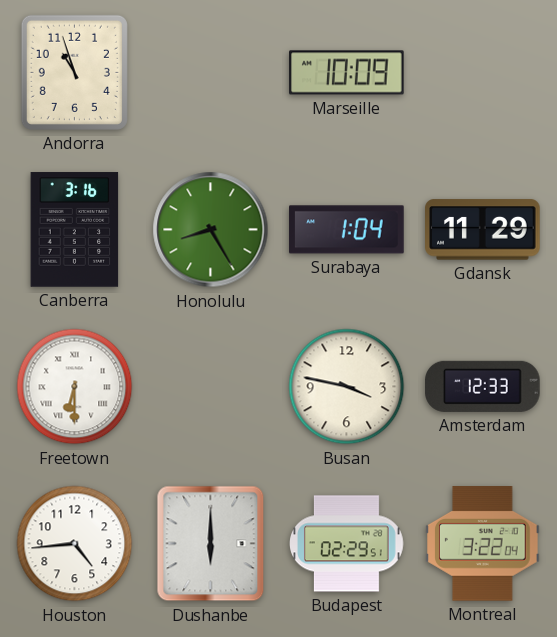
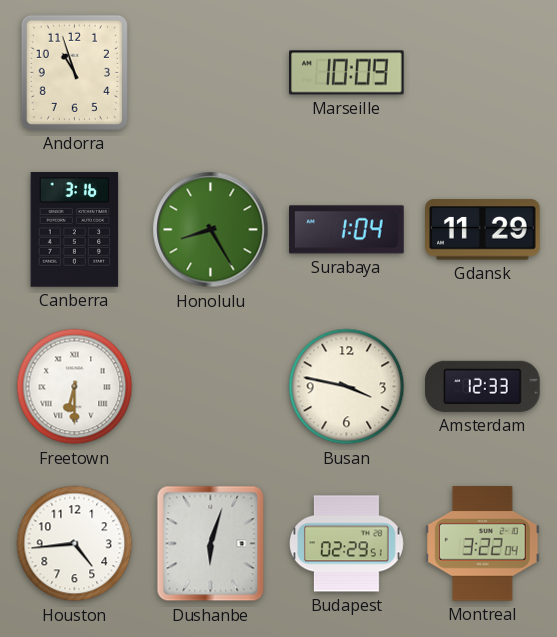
Dushanbe: 6:00 -> 6:03
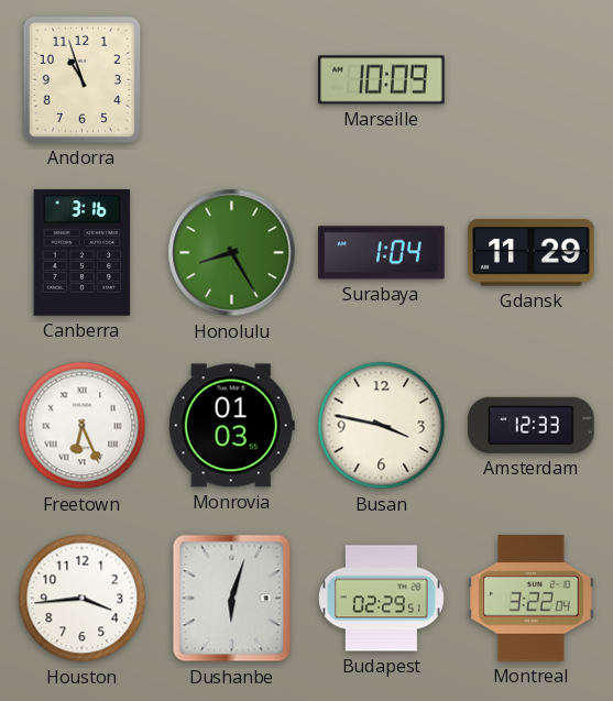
Freetown: 6:30 -> 6:26
Monrovia: none -> 01:03
Houston: 4:44 -> 3:44
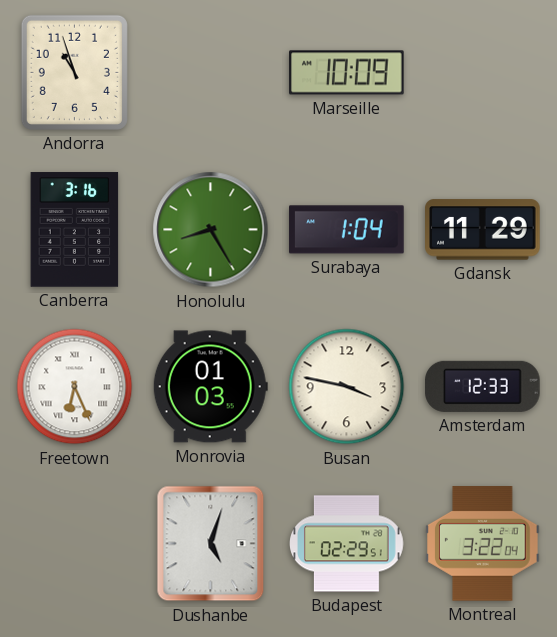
Houston: 3:44 -> none
Dushanbe: 6:03 -> 5:03
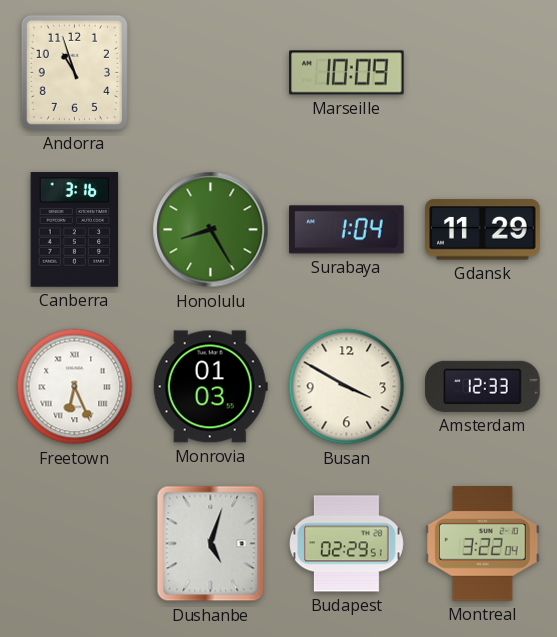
Busan: 3:47 -> 3:50
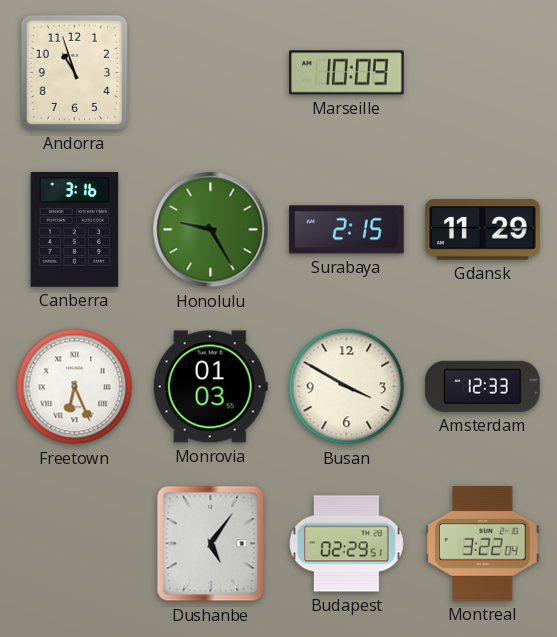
Honolulu: 8:25 -> 9:25
Surabaya: 1:04 -> 2:15
Dushanbe: 5:03 -> 5:06
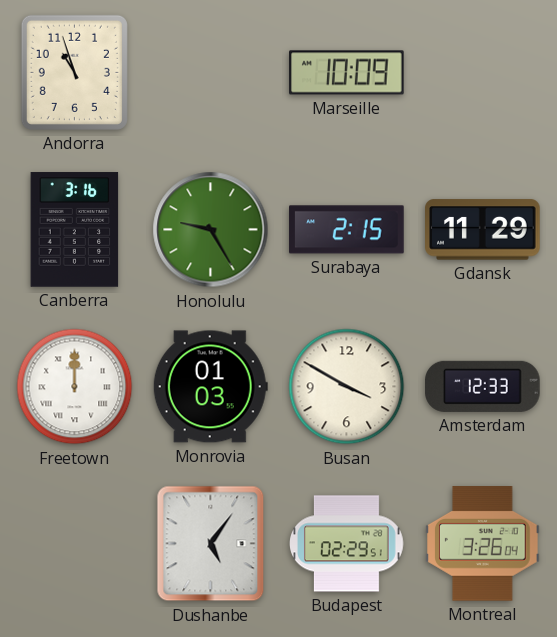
Freetown: 6:26 -> 12:00
Montreal: 3:22 -> 3:26
